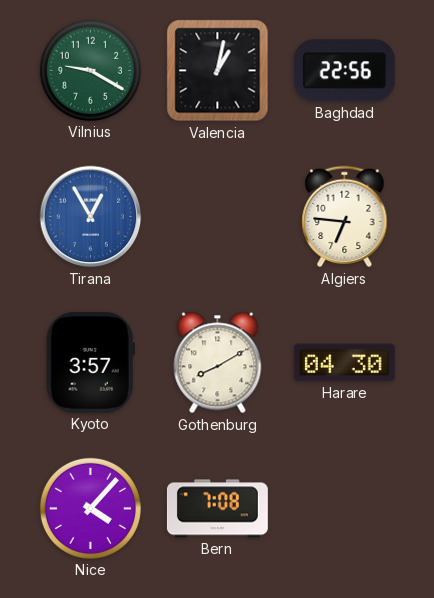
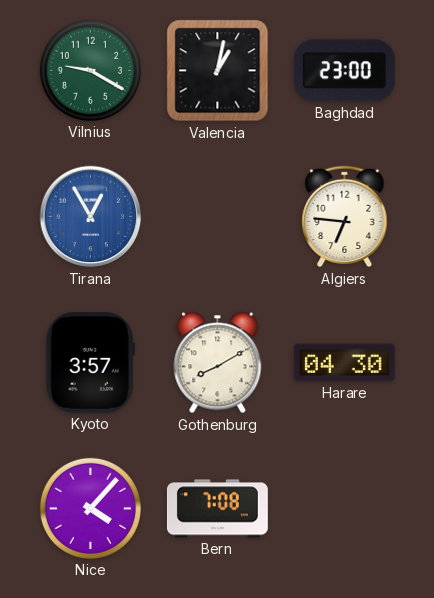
Baghdad: 22:56 -> 23:00
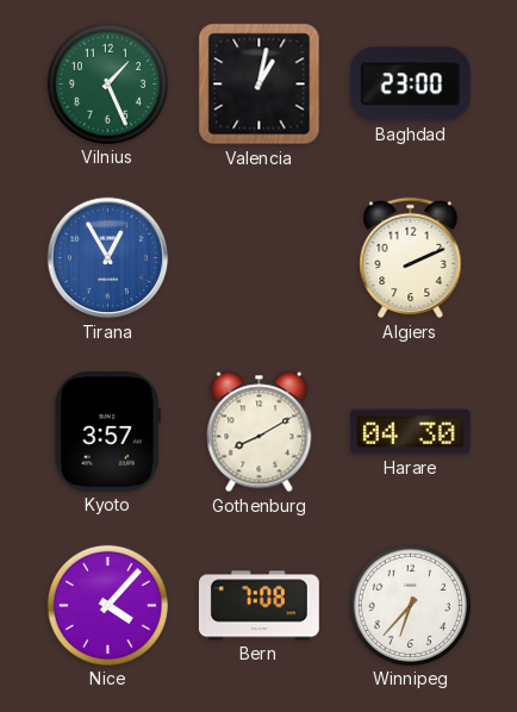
Vilnius: 9:20 -> 1:26
Algiers: 6:46 -> 2:11
Winnipeg: none -> 6:37
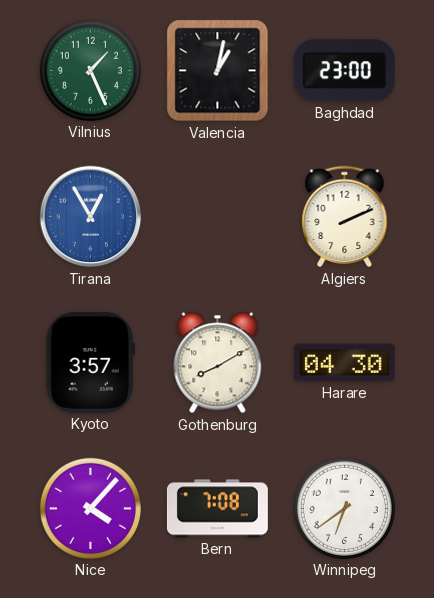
Winnipeg: 6:37 -> 6:39
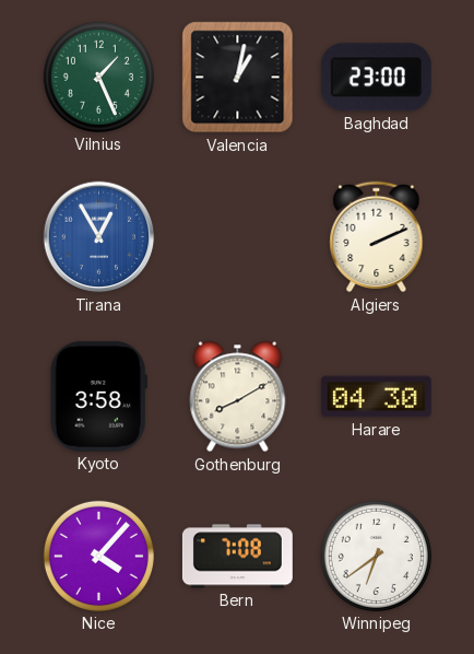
Kyoto: 3:57 -> 3:58
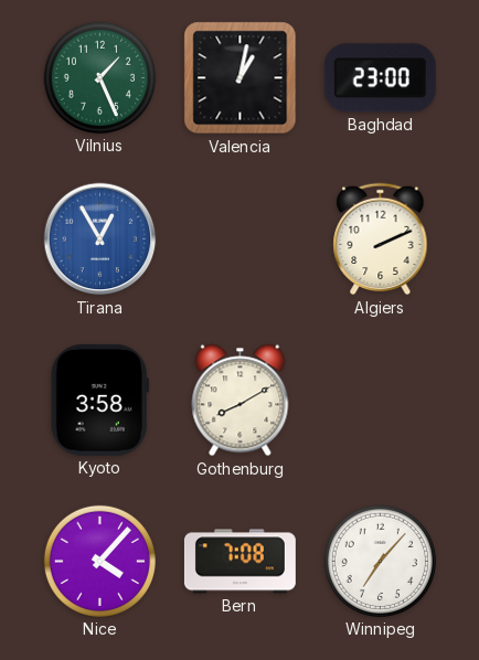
Harare: 04:30 -> none
Winnipeg: 6:39 -> 7:07
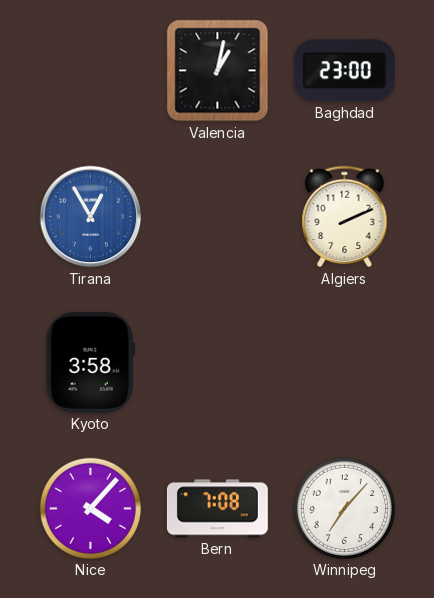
Vilnius: 1:26 -> none
Gothenburg: 8:10 -> none
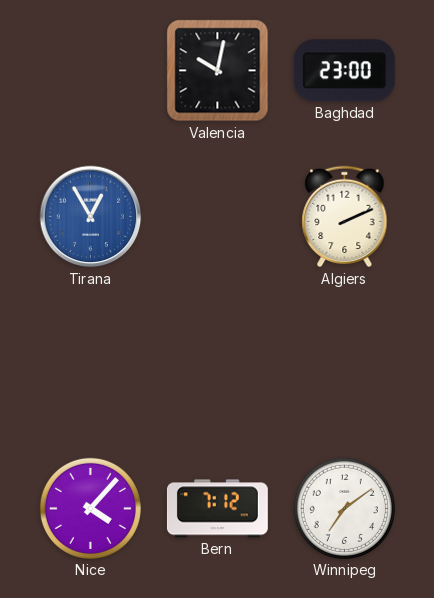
Valencia: 1:02 -> 10:02
Kyoto: 3:58 -> none
Bern: 7:08 -> 7:12
Winnipeg: 7:07 -> 7:09
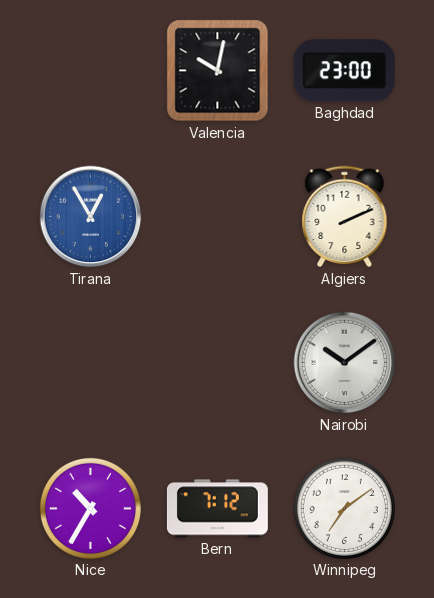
Nairobi: none -> 10:09
Nice: 4:07 -> 10:35
